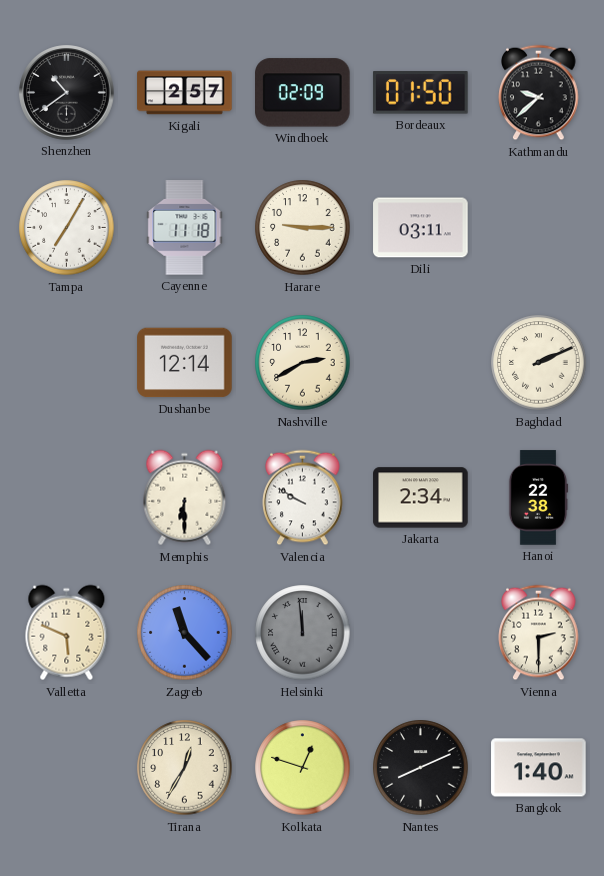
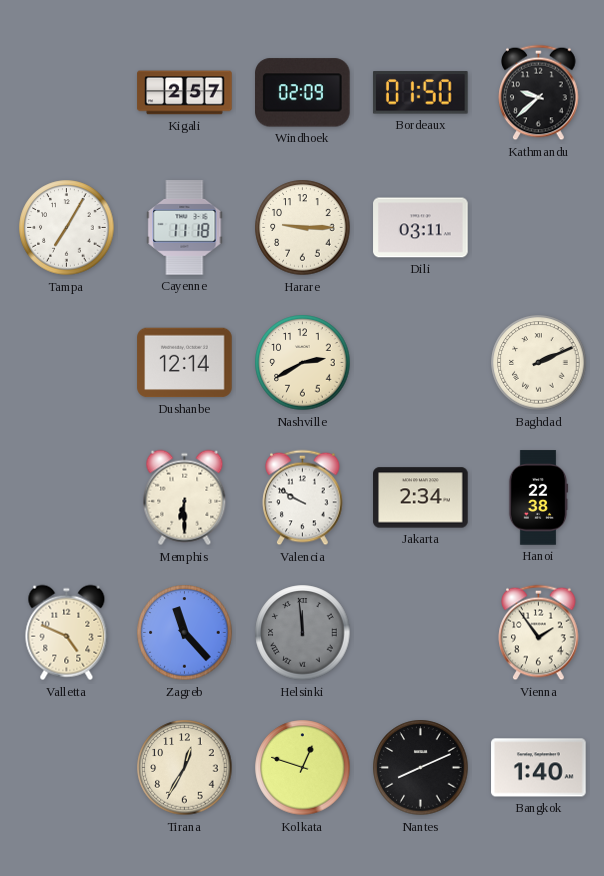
Shenzhen: 10:39 -> none
Valletta: 5:49 -> 4:49
Vienna: 2:30 -> 1:54
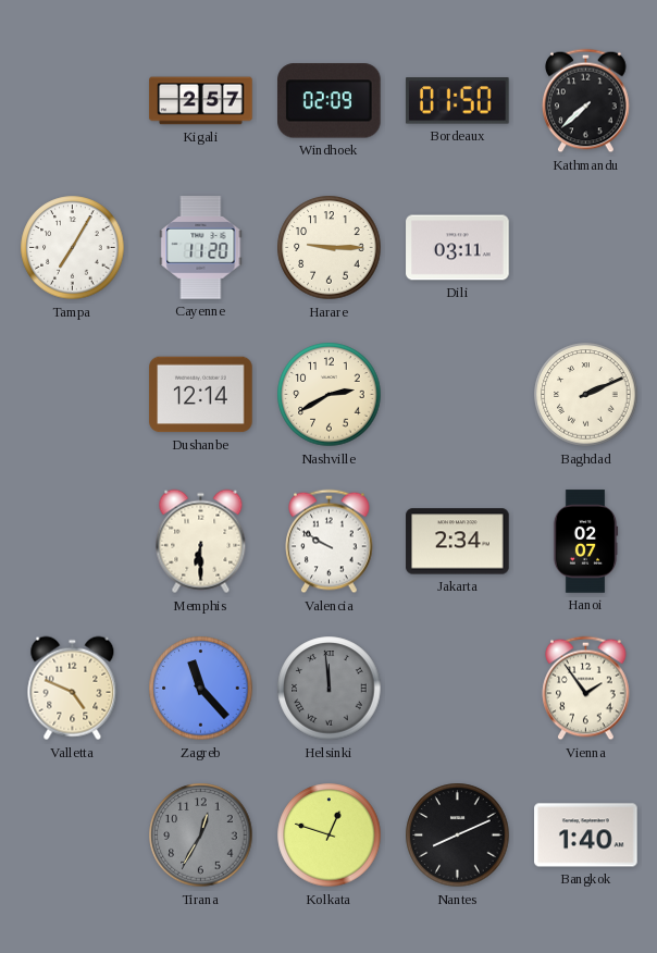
Kathmandu: 9:38 -> 7:38
Cayenne: 11:18 -> 11:20
Hanoi: 22:38 -> 02:07
Tirana dial: cream -> grey
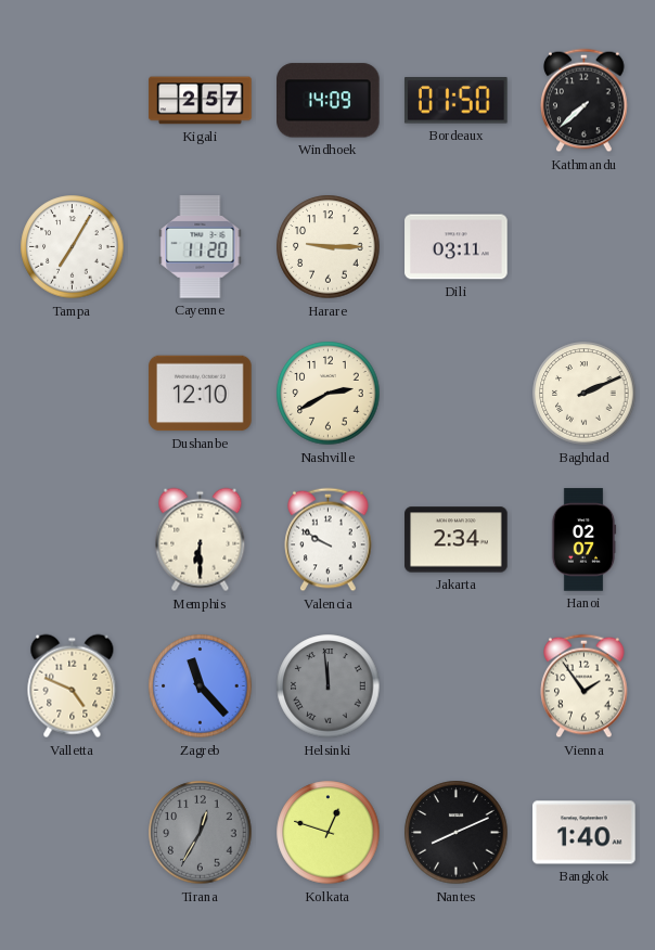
Windhoek: 02:09 -> 14:09
Dushanbe: 12:14 -> 12:10
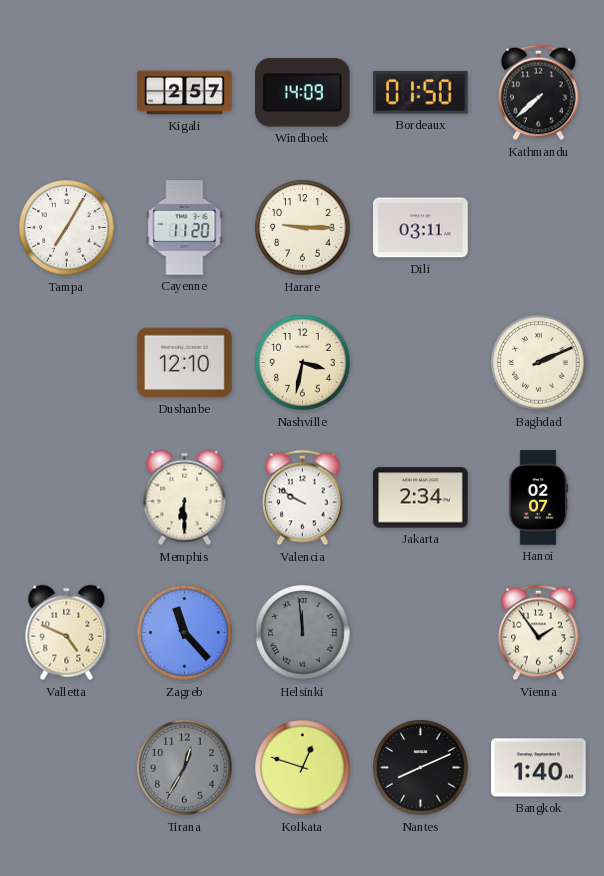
Nashville: 2:40 -> 3:32
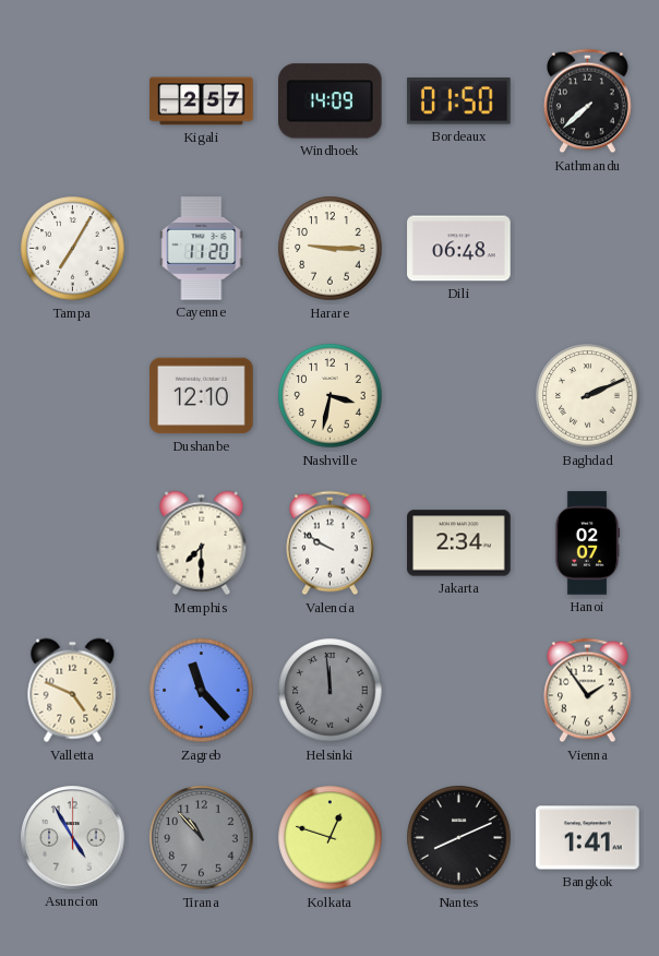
Dili: 03:11 -> 06:48
Memphis: 6:30 -> 7:30
Asuncion: none -> 4:55
Tirana: 12:35 -> 10:53
Bangkok: 1:40 -> 1:41
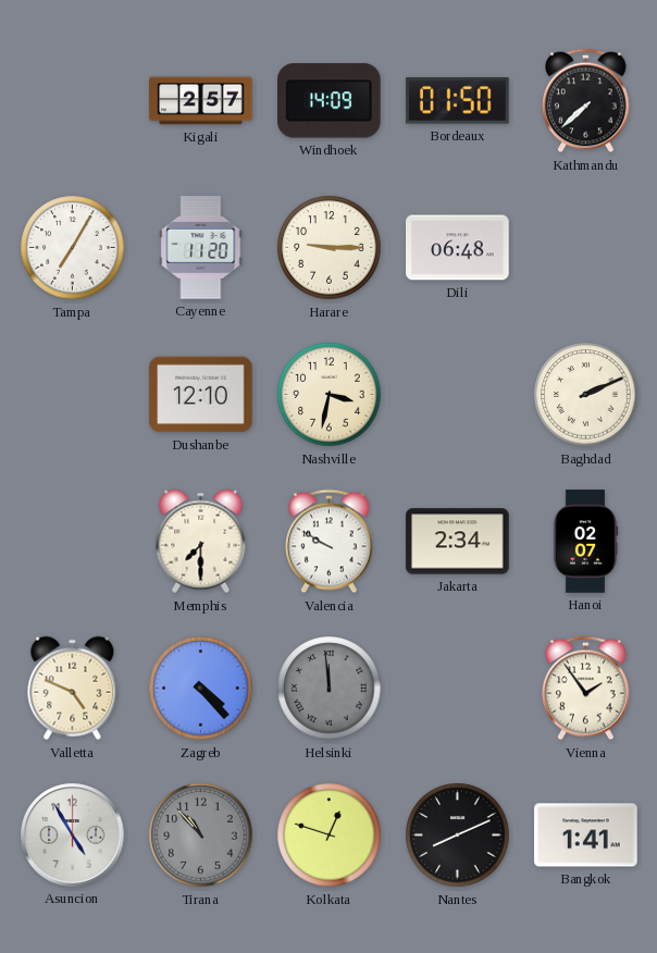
Zagreb: 11:23 -> 4:23
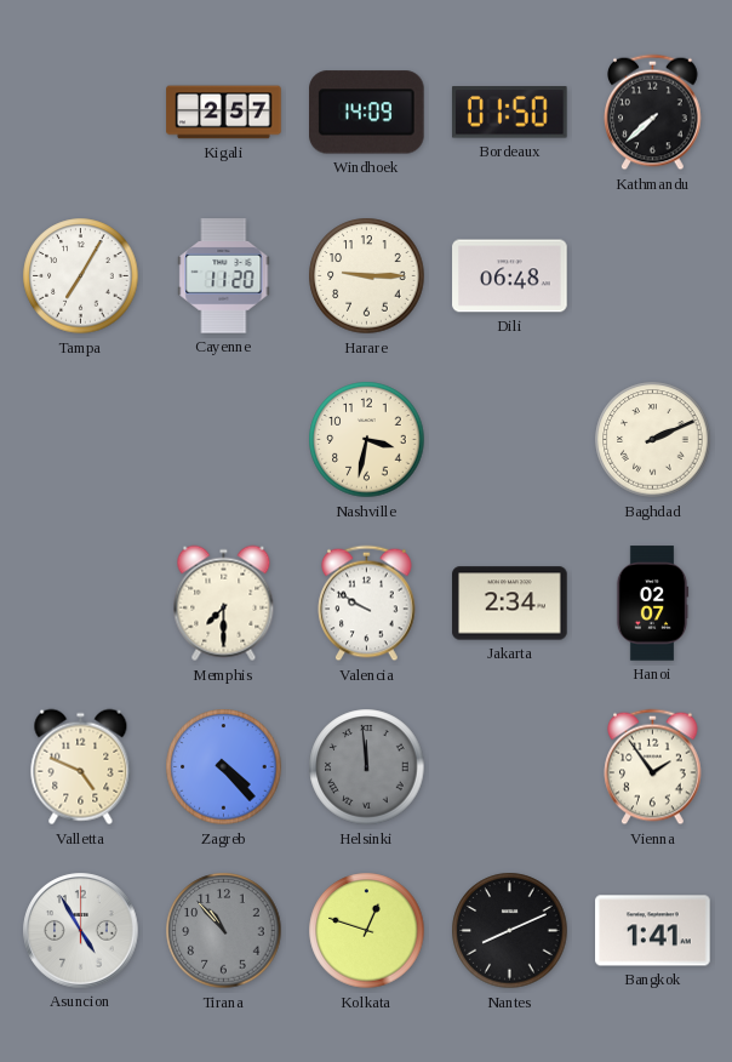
Dushanbe: 12:10 -> none
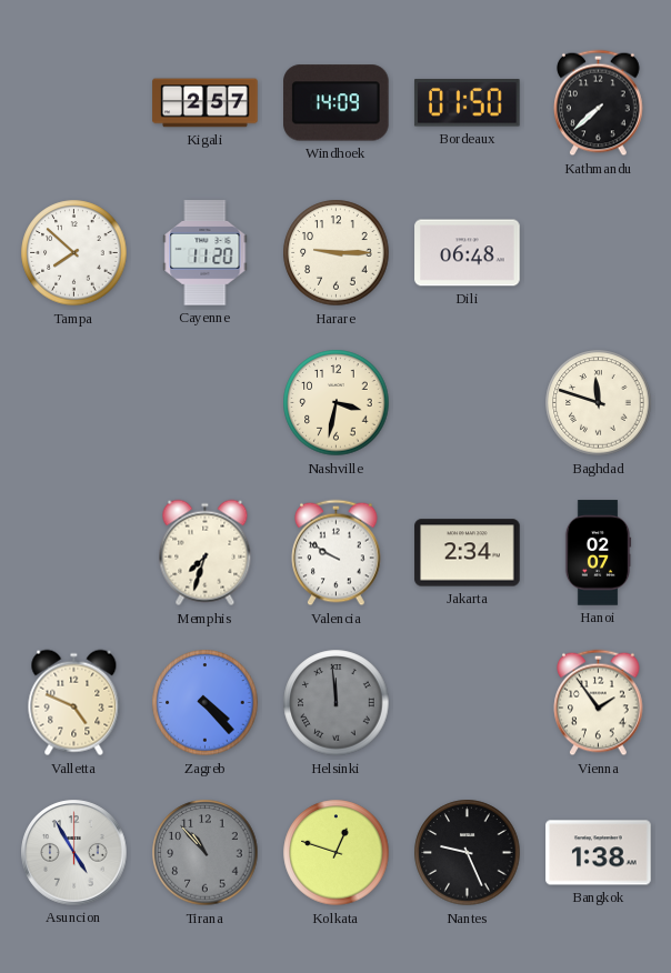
Tampa: 7:05 -> 7:52
Baghdad: 2:11 -> 11:48
Memphis: 7:30 -> 7:33
Nantes: 8:11 -> 9:26
Bangkok: 1:41 -> 1:38
